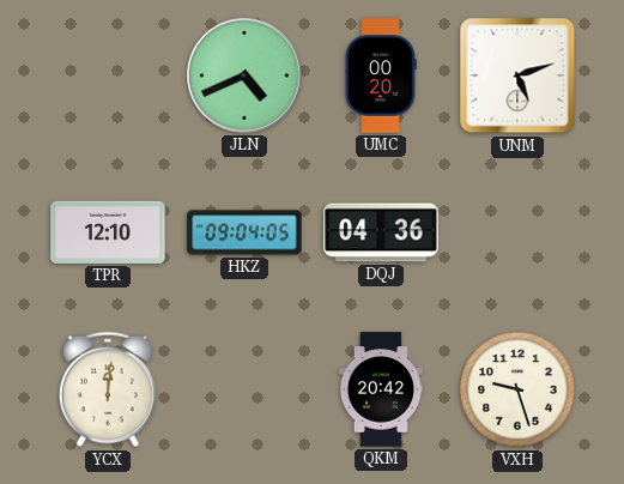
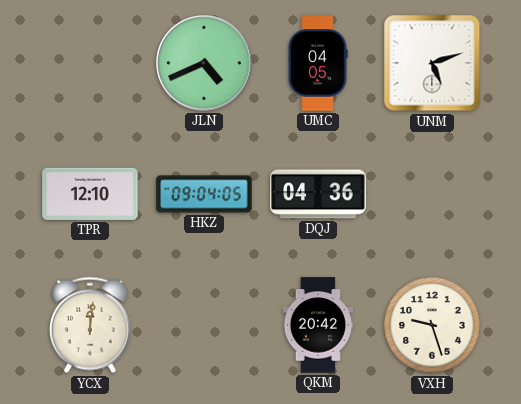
UMC: 00:20 -> 04:05
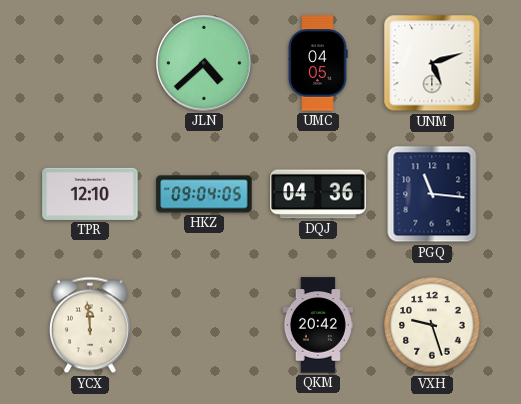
JLN: 4:41 -> 4:38
PGQ: none -> 11:16
YCX: 12:01 -> 11:59
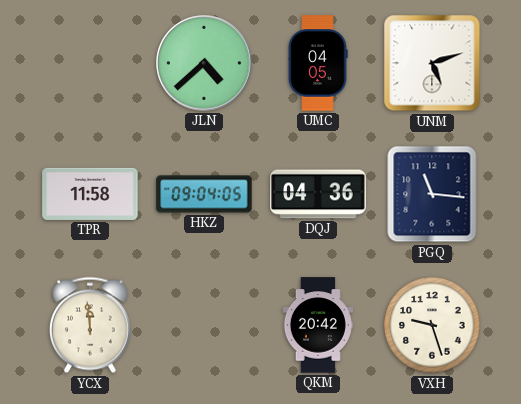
TPR: 12:10 -> 11:58
